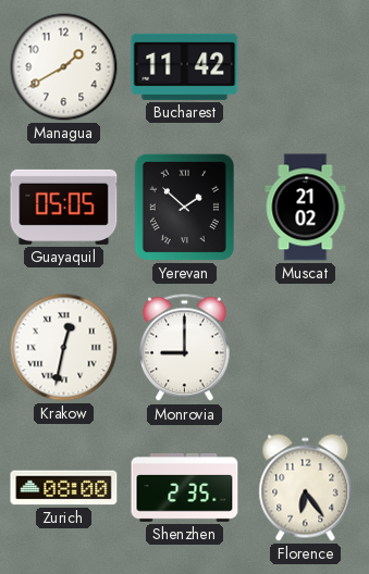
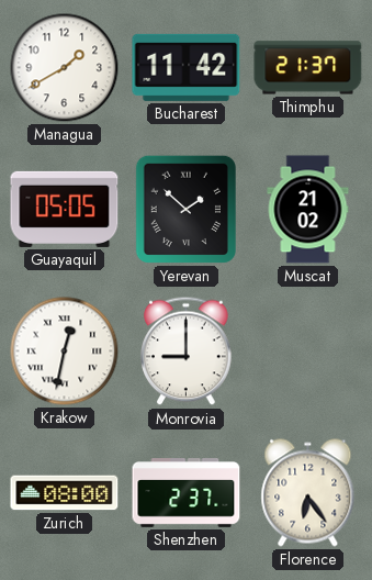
Thimphu: none -> 21:37
Shenzhen: 2:35 -> 2:37
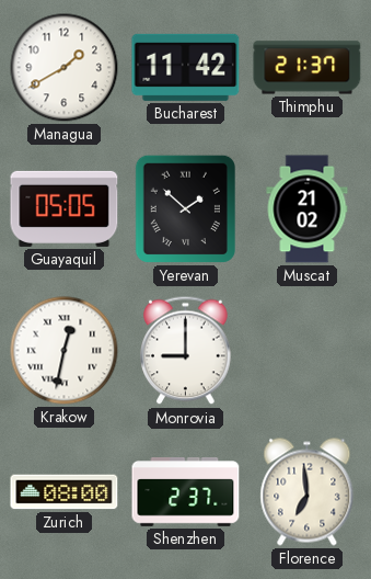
Florence: 6:24 -> 6:59
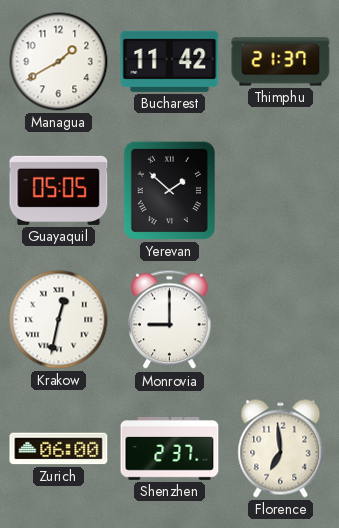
Muscat: 21:02 -> none
Zurich: 08:00 -> 06:00
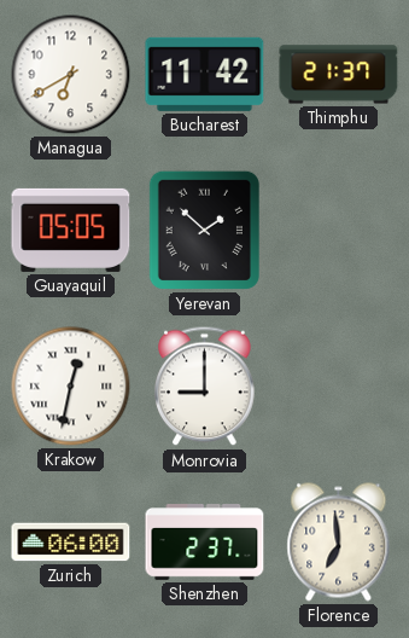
Managua: 1:40 -> 6:40
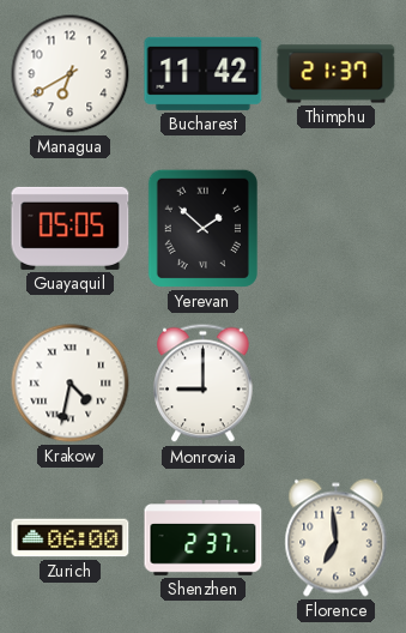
Krakow: 12:32 -> 4:32
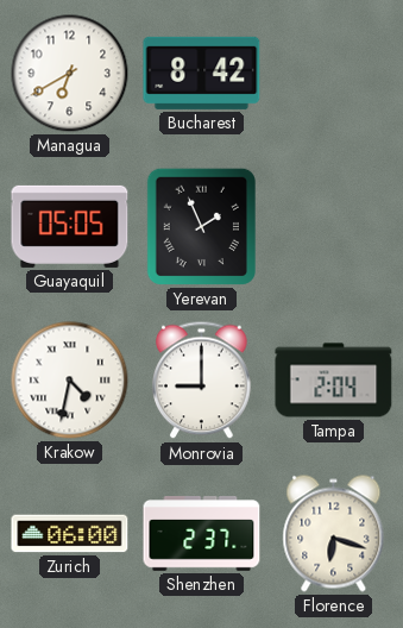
Bucharest: 11:42 -> 8:42
Thimphu: 21:37 -> none
Yerevan: 1:52 -> 1:56
Tampa: none -> 2:04
Florence: 6:59 -> 6:18
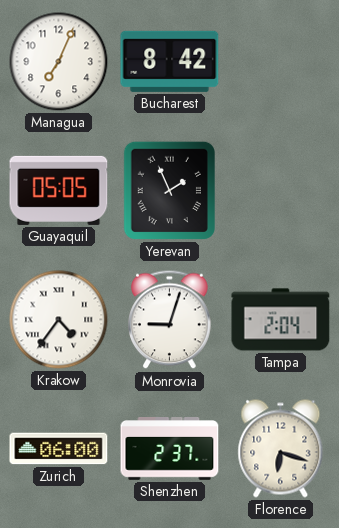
Managua: 6:40 -> 7:04
Krakow: 4:32 -> 4:36
Monrovia: 9:00 -> 9:03
